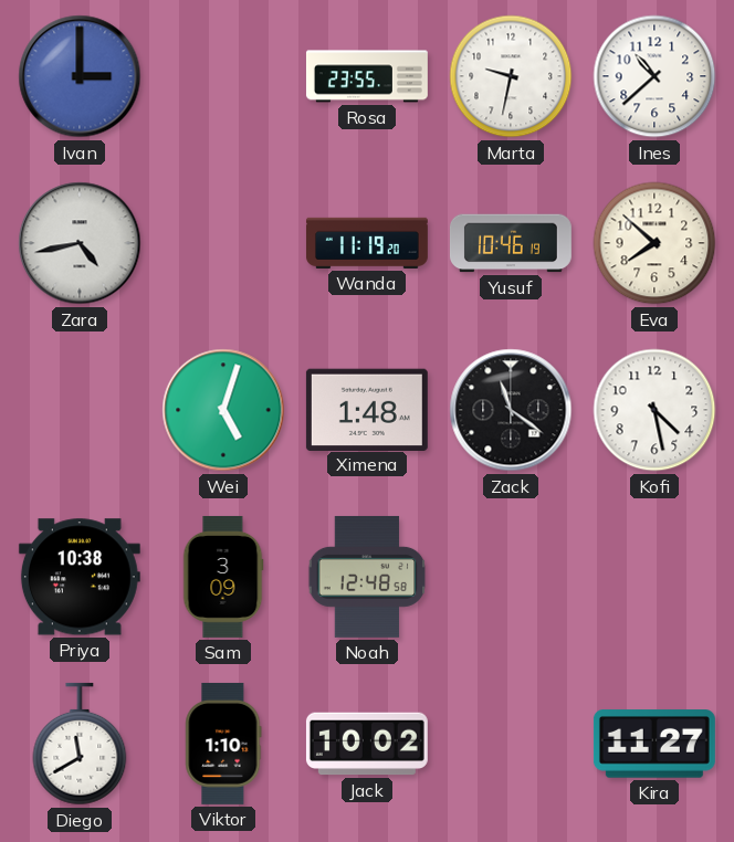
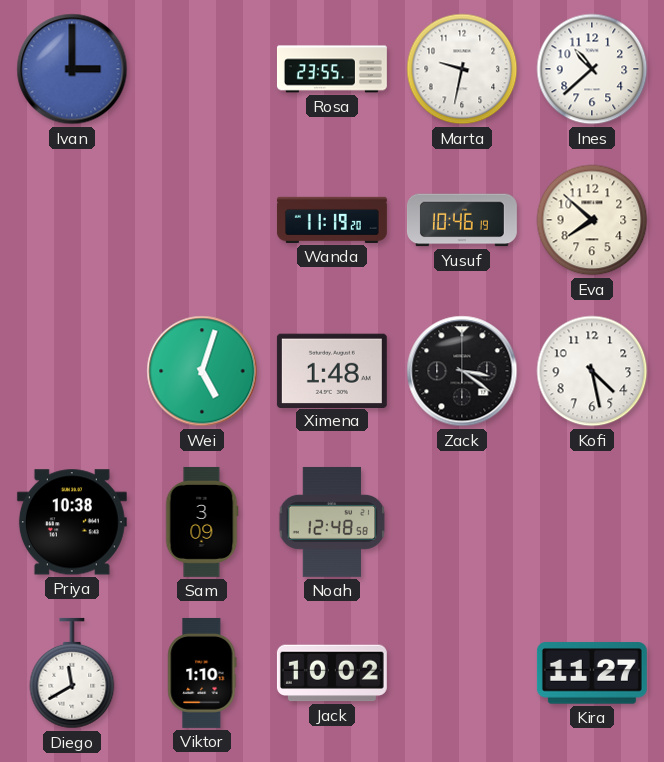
Zara: 4:43 -> none
Zack: 11:21 -> 3:21
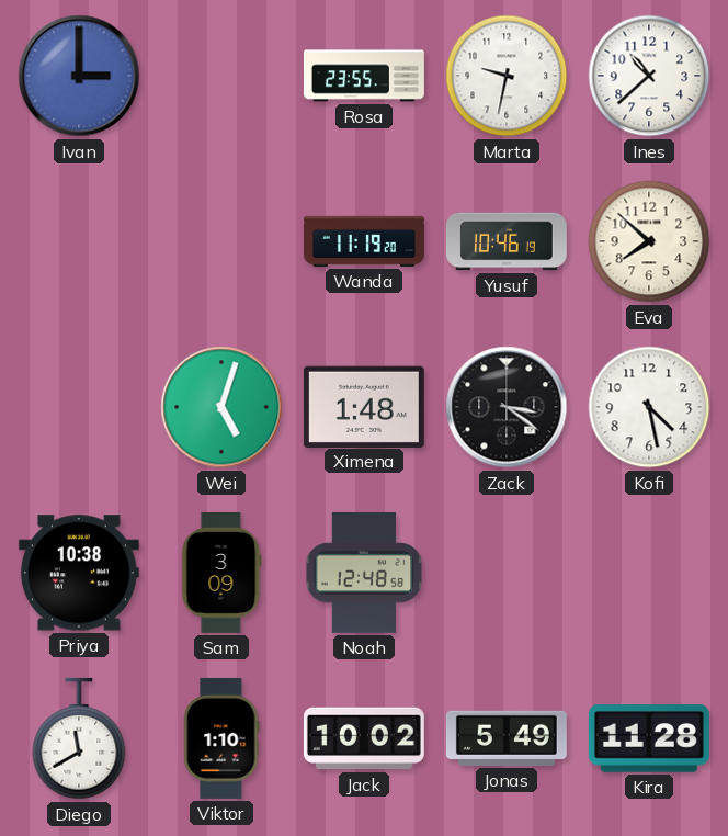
Jonas: none -> 5:49
Kira: 11:27 -> 11:28
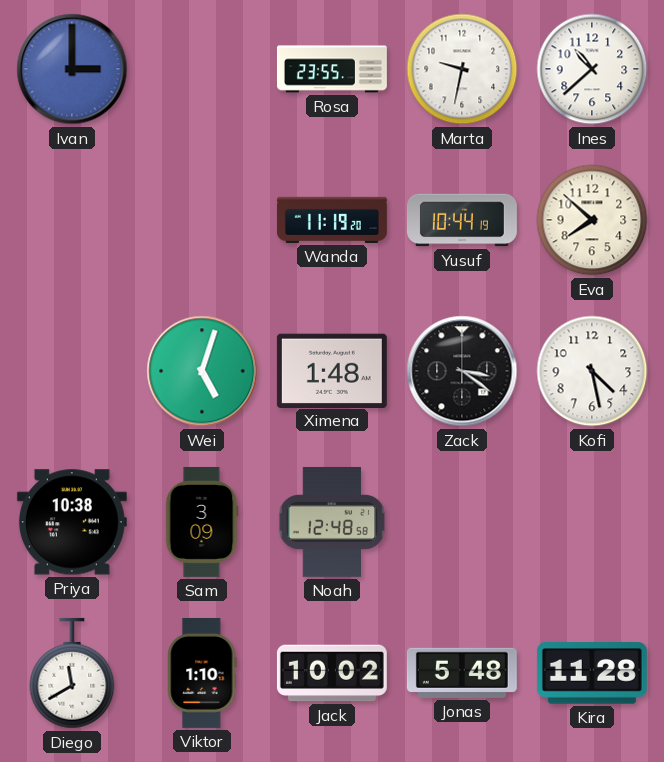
Yusuf: 10:46 -> 10:44
Jonas: 5:49 -> 5:48
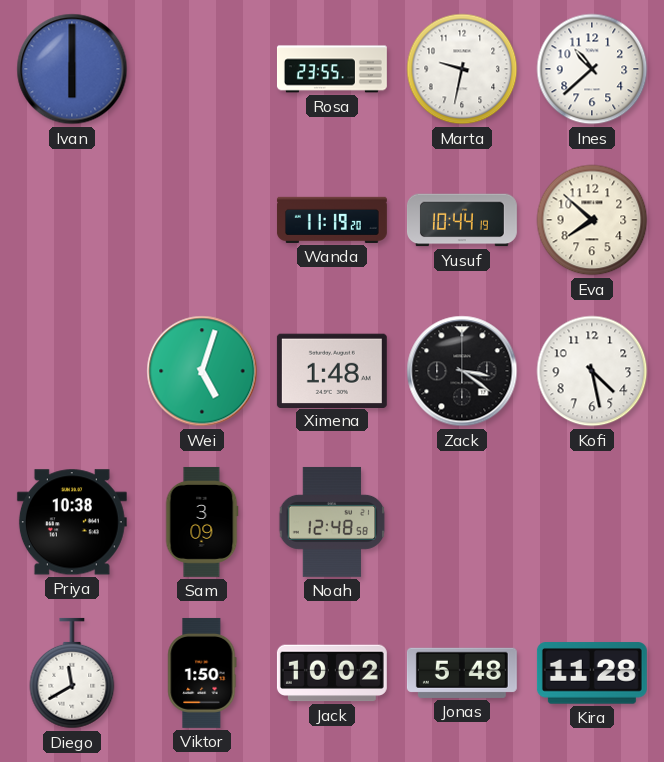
Ivan: 3:00 -> 6:00
Viktor: 1:10 -> 1:50
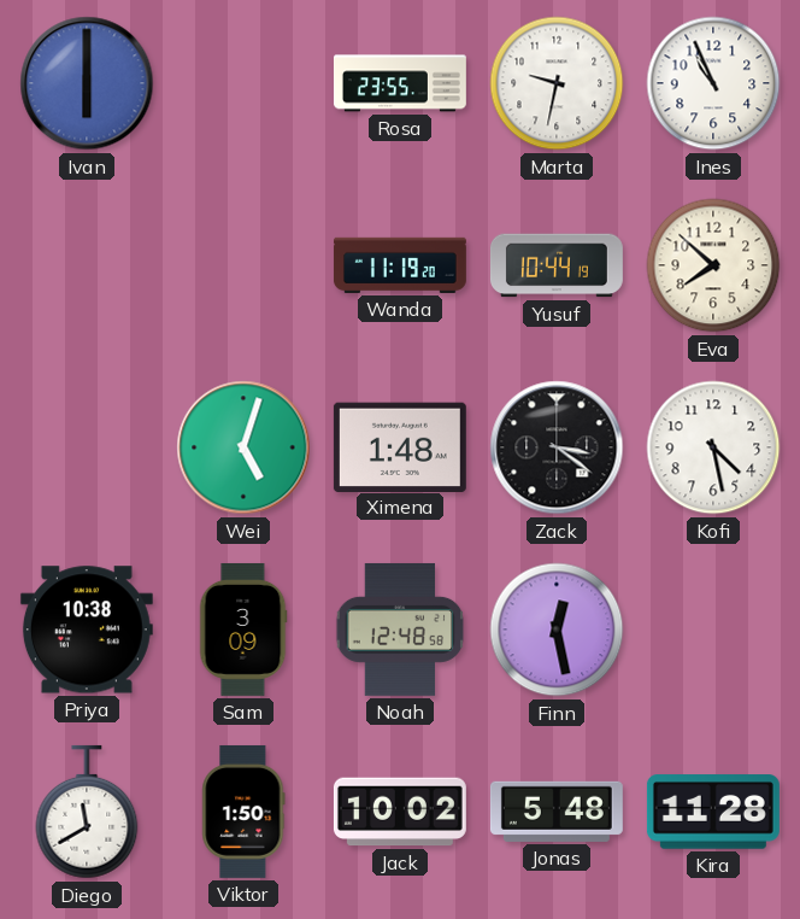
Ines: 10:38 -> 10:56
Finn: none -> 12:28
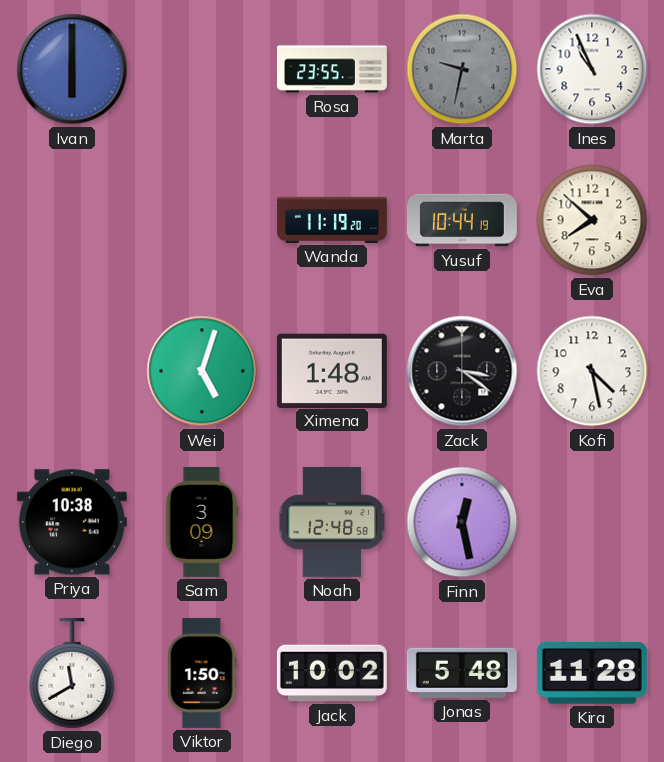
Marta dial: white -> grey
